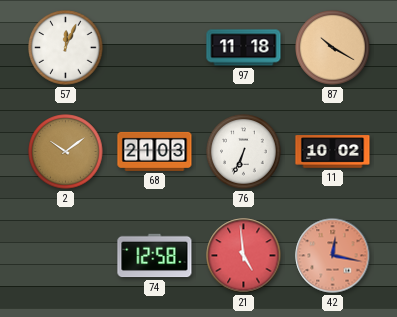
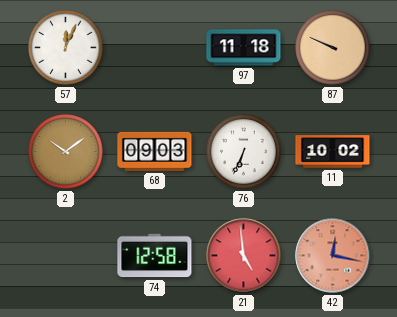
87: 10:20 -> 9:49
68: 21:03 -> 09:03
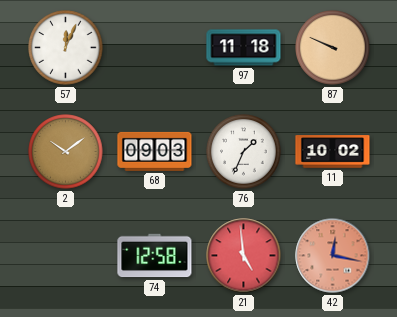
76: 6:34 -> 1:34
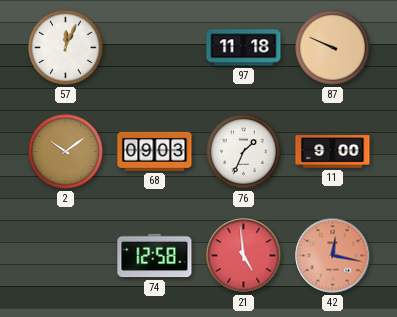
11: 10:02 -> 9:00
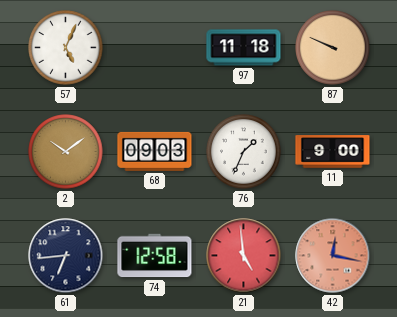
57: 12:04 -> 5:04
61: none -> 6:44
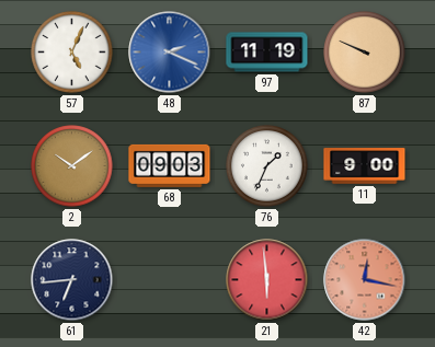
48: none -> 2:19
97: 11:18 -> 11:19
74: 12:58 -> none
21: 4:59 -> 5:59
